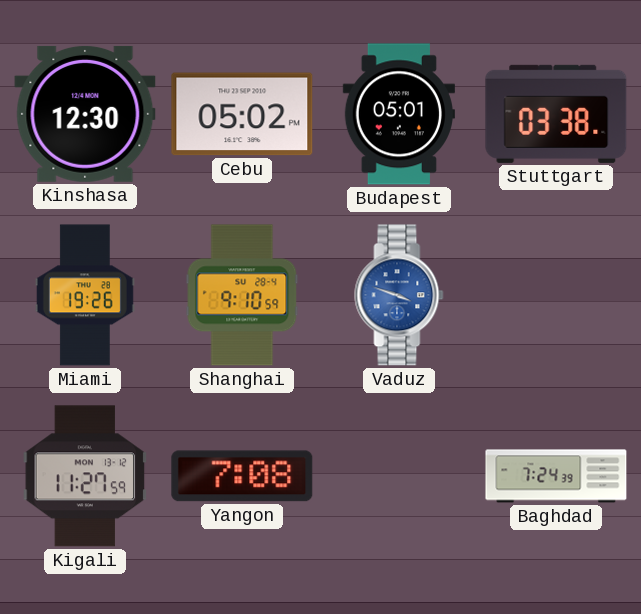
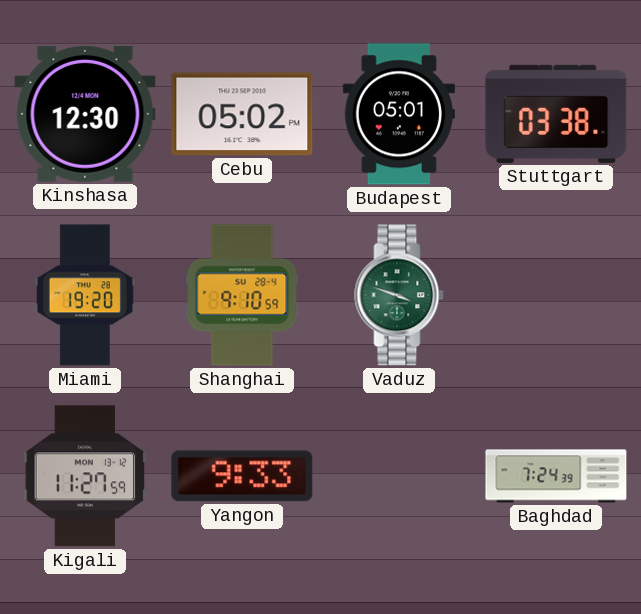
Miami: 19:26 -> 19:20
Vaduz dial: blue -> green
Yangon: 7:08 -> 9:33
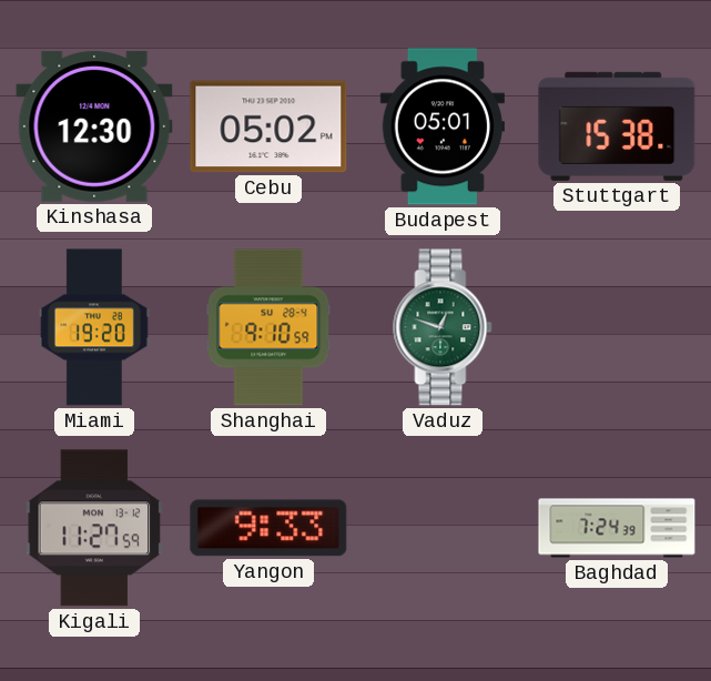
Stuttgart: 03:38 -> 15:38
Vaduz: 3:48 -> 12:48
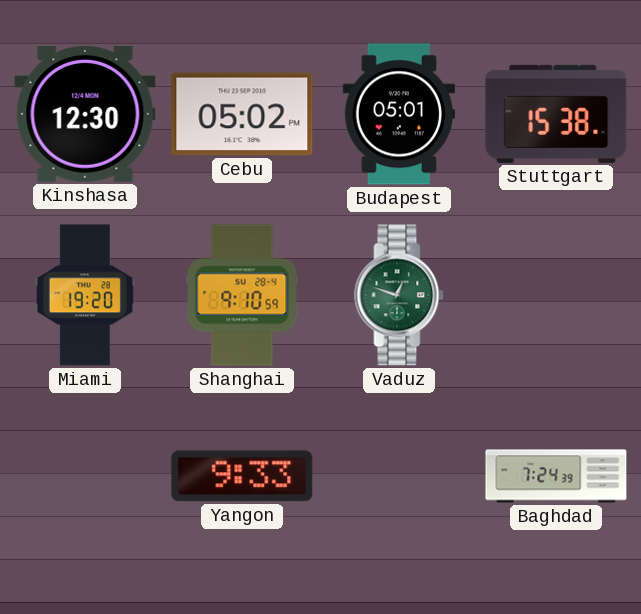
Kigali: 11:27 -> none
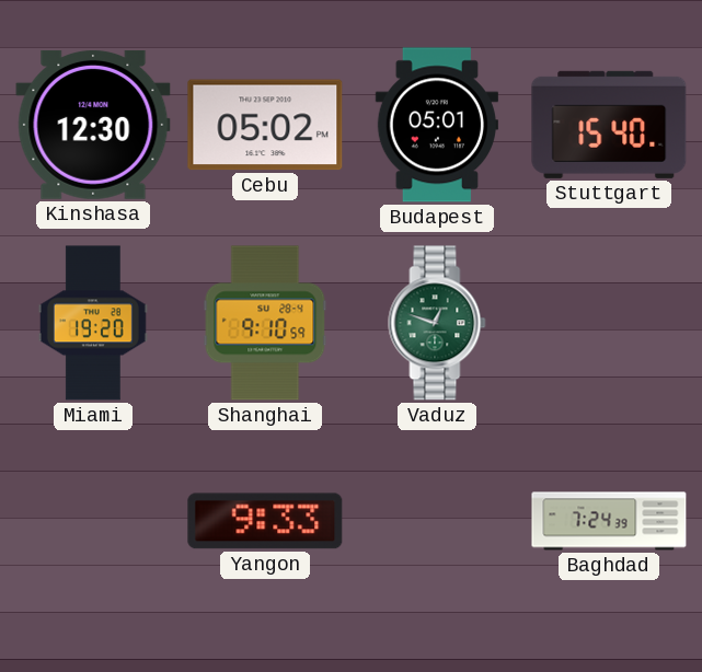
Stuttgart: 15:38 -> 15:40
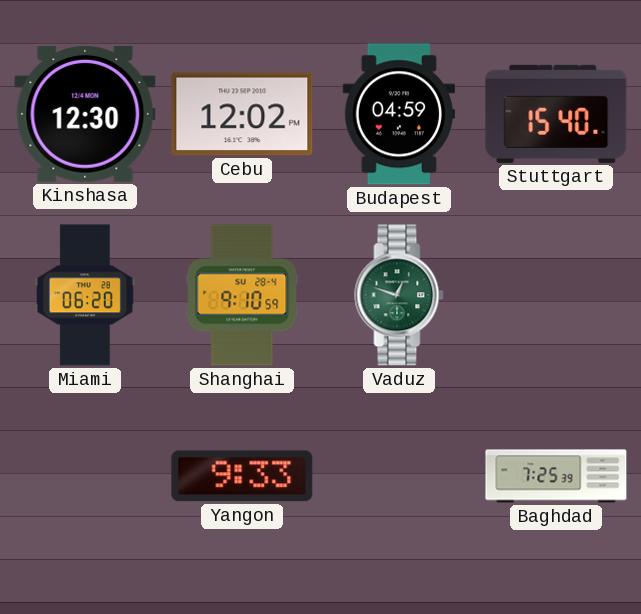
Cebu: 05:02 -> 12:02
Budapest: 05:01 -> 04:59
Miami: 19:20 -> 06:20
Baghdad: 7:24 -> 7:25
